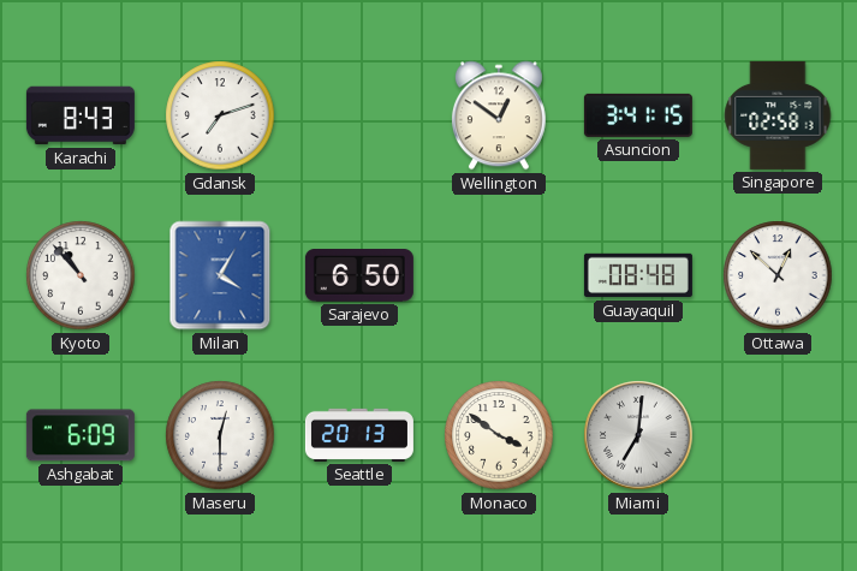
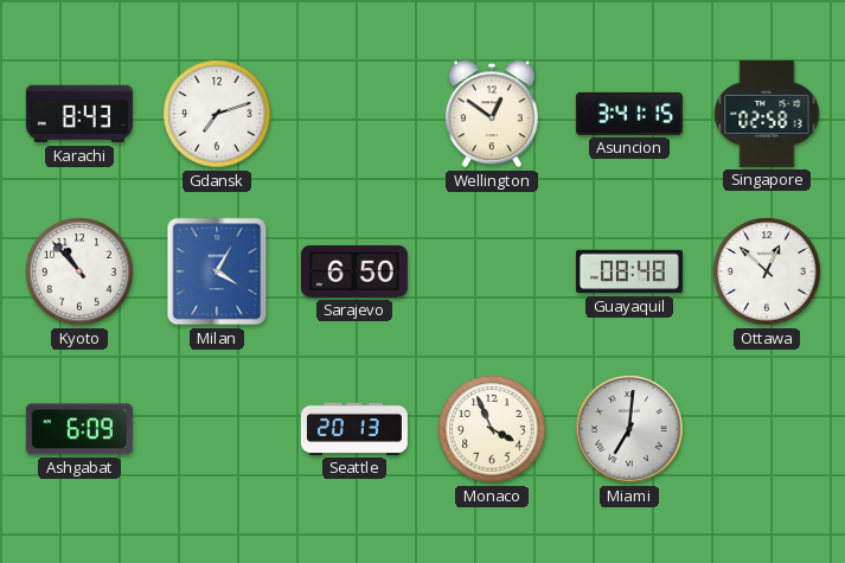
Maseru: 12:30 -> none
Monaco: 3:51 -> 3:56
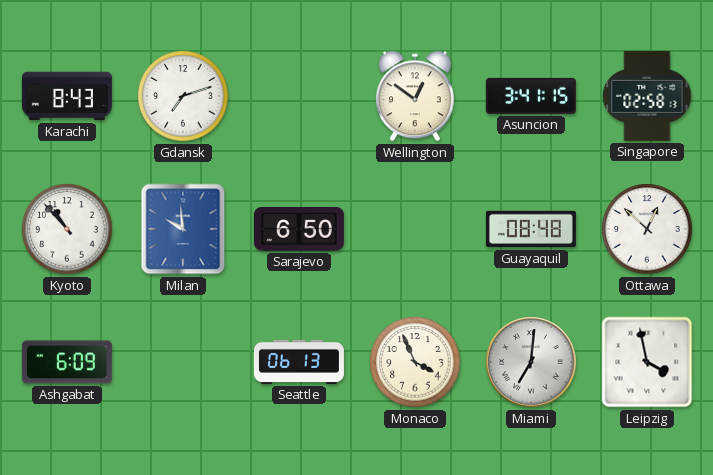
Milan: 4:05 -> 9:59
Seattle: 20:13 -> 06:13
Leipzig: none -> 3:58
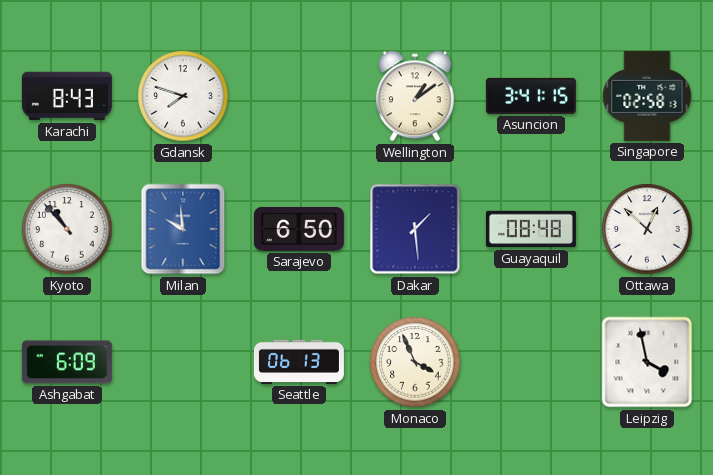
Gdansk: 7:12 -> 7:48
Wellington: 12:51 -> 1:09
Dakar: none -> 1:29
Miami: 7:01 -> none
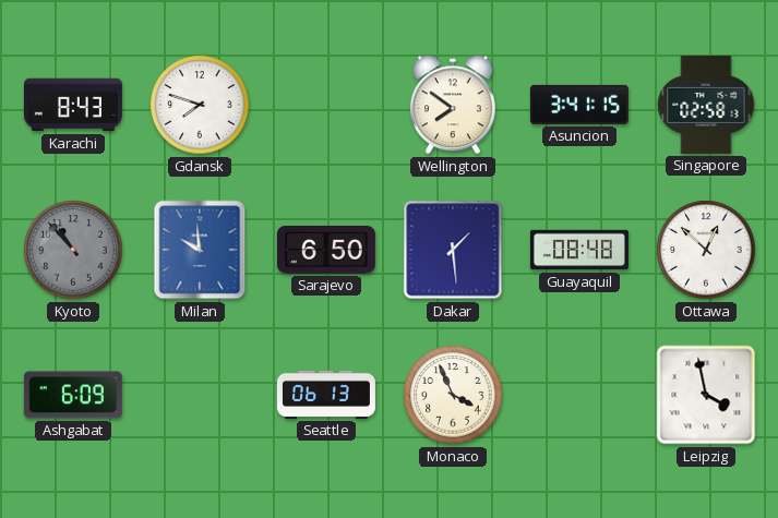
Wellington: 1:09 -> 7:51
Kyoto dial: white -> grey
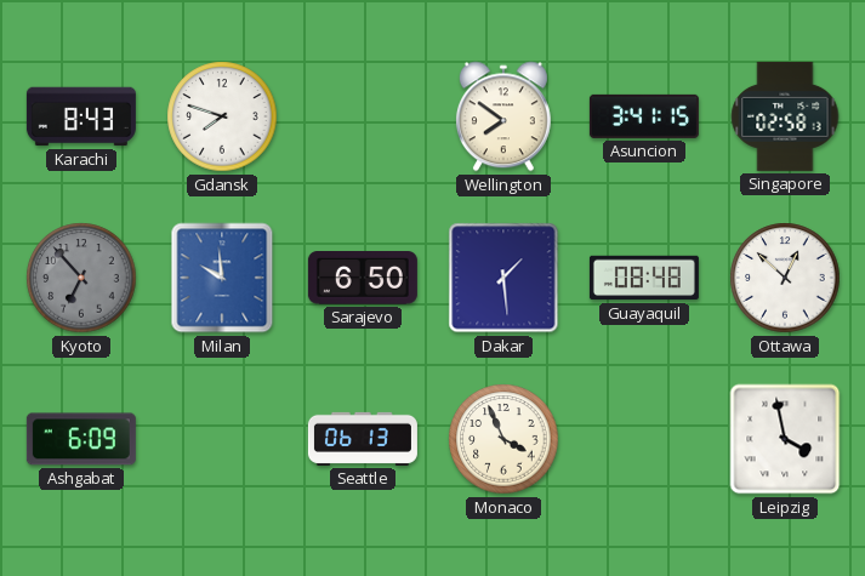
Kyoto: 10:53 -> 6:53
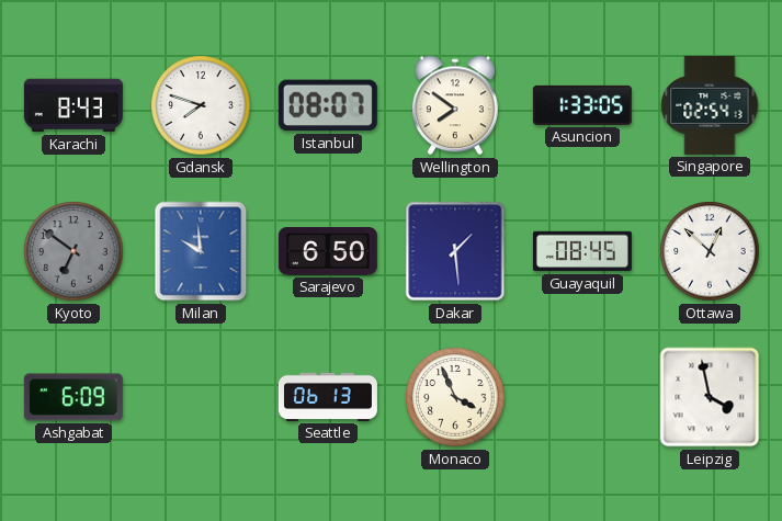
Istanbul: none -> 08:07
Asuncion: 3:41 -> 1:33
Singapore: 02:58 -> 02:54
Kyoto: 6:53 -> 6:51
Guayaquil: 08:48 -> 08:45
